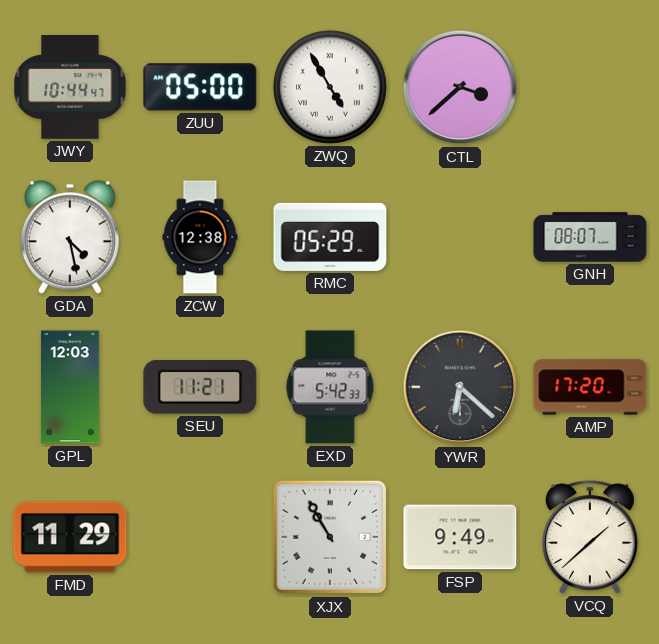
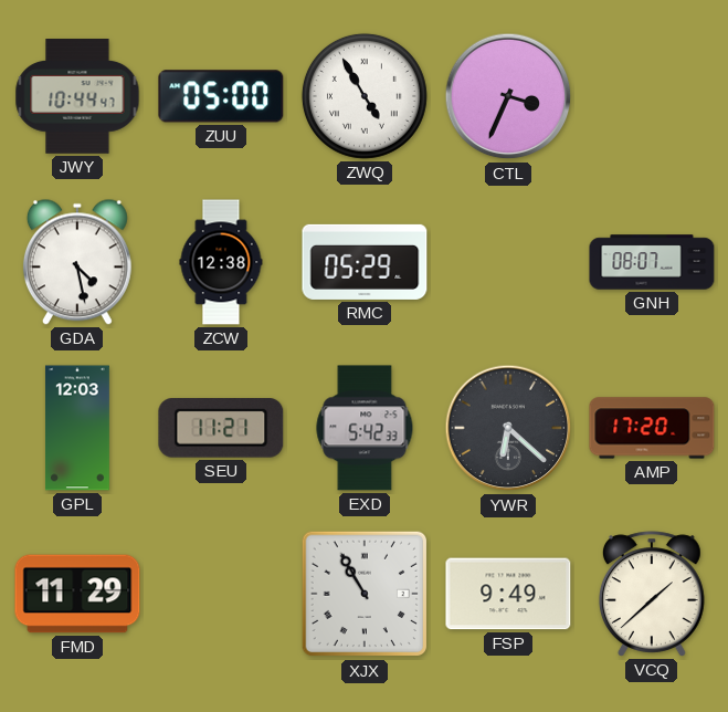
CTL: 3:38 -> 3:34
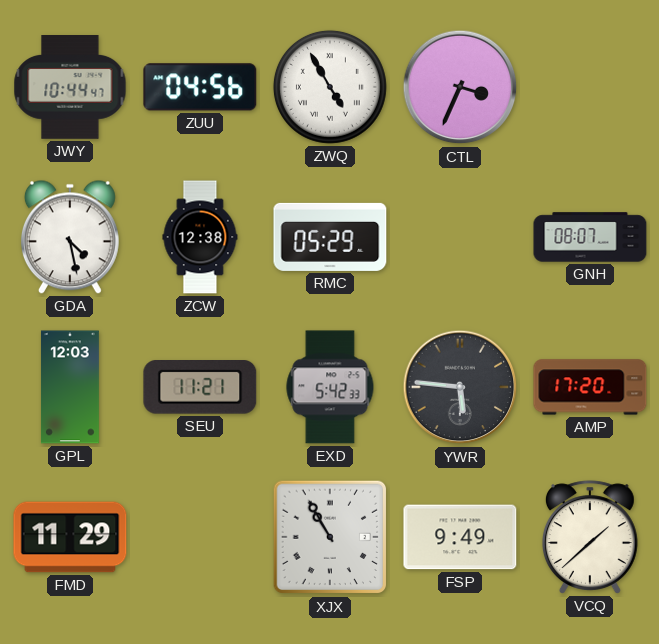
ZUU: 05:00 -> 04:56
YWR: 6:22 -> 5:46
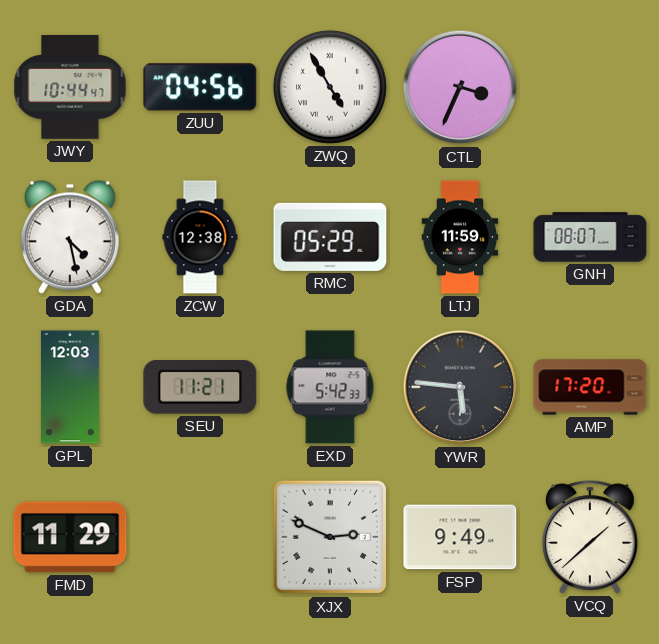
LTJ: none -> 11:59
XJX: 10:55 -> 2:49
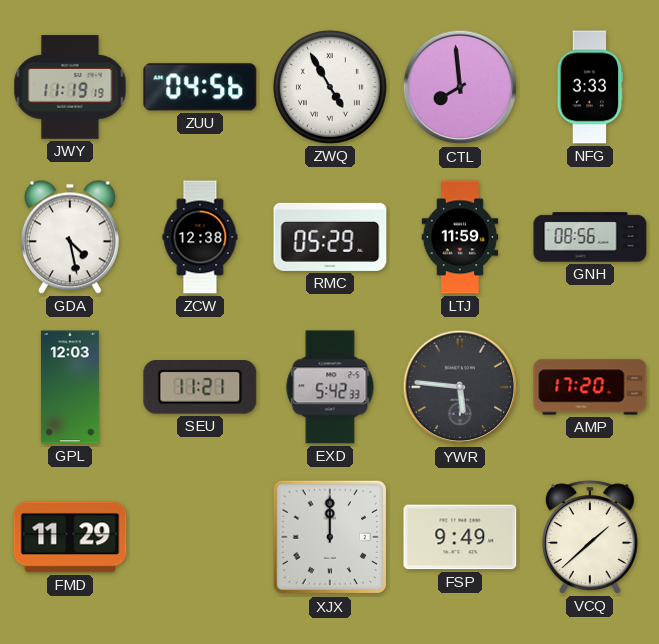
JWY: 10:44 -> 11:19
CTL: 3:34 -> 7:59
NFG: none -> 3:33
GNH: 08:07 -> 08:56
XJX: 2:49 -> 12:00
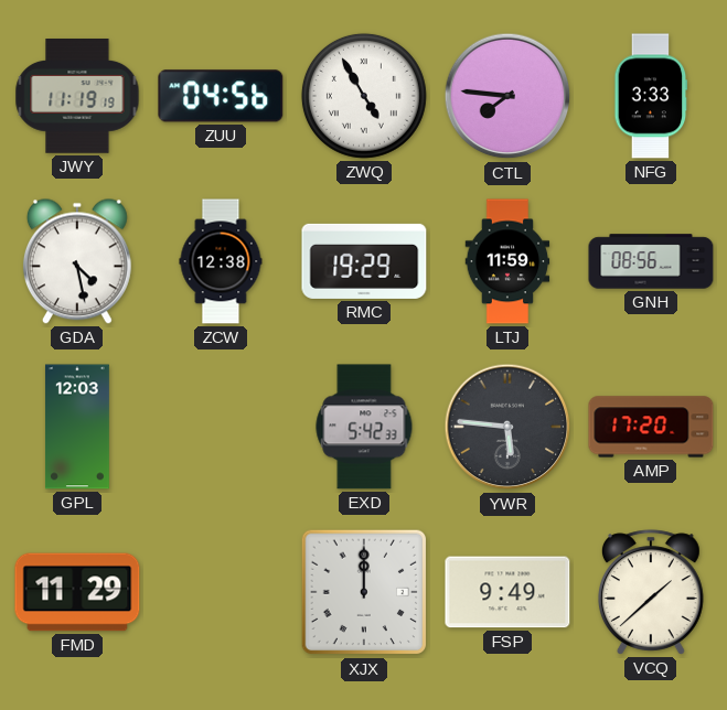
CTL: 7:59 -> 7:46
RMC: 05:29 -> 19:29
SEU: 11:21 -> none
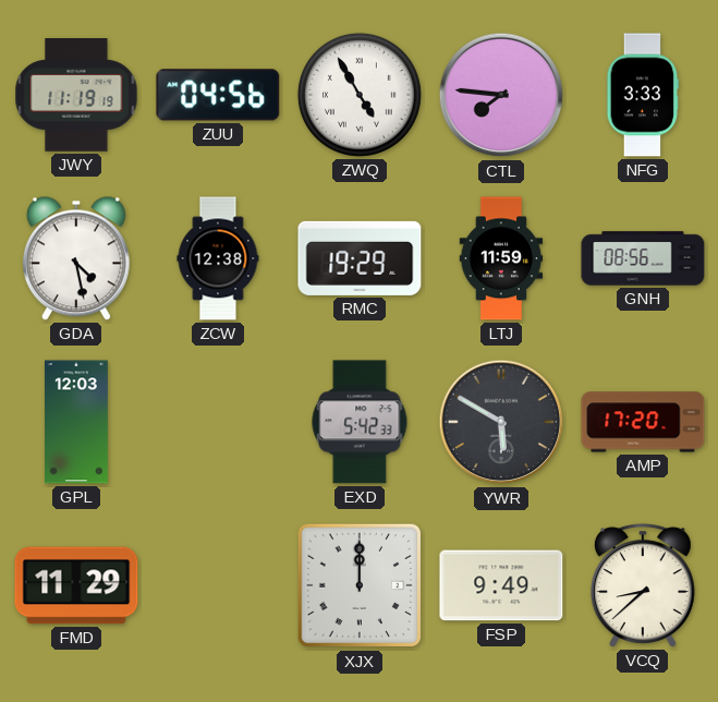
YWR: 5:46 -> 5:50
VCQ: 1:38 -> 8:38
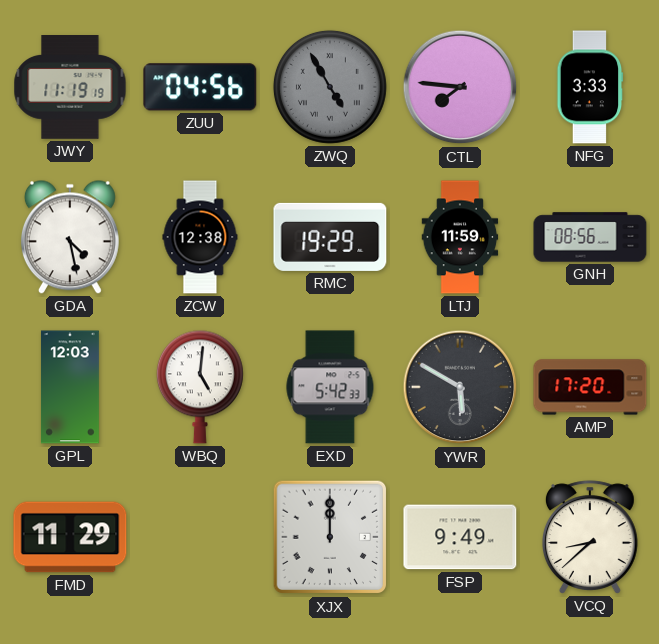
ZWQ dial: white -> grey
WBQ: none -> 5:01
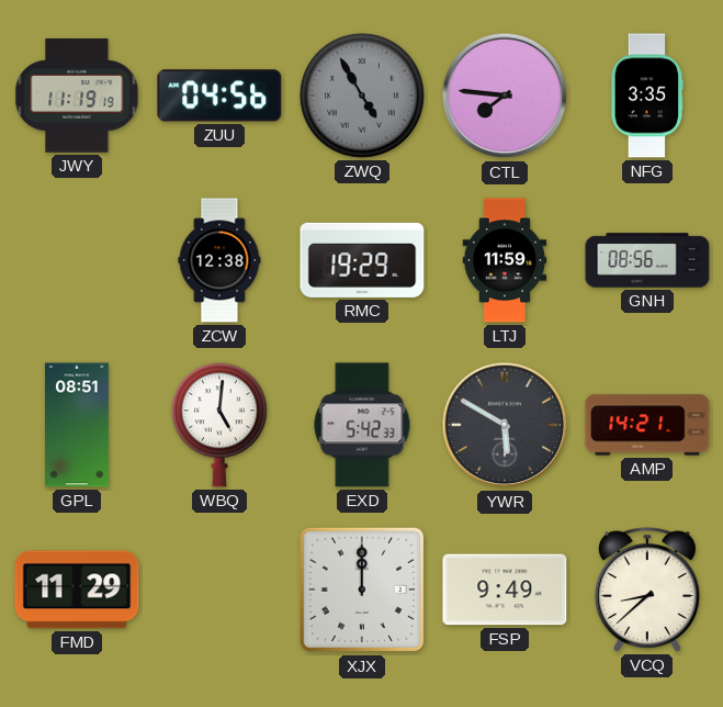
NFG: 3:33 -> 3:35
GDA: 4:28 -> none
GPL: 12:03 -> 08:51
AMP: 17:20 -> 14:21
